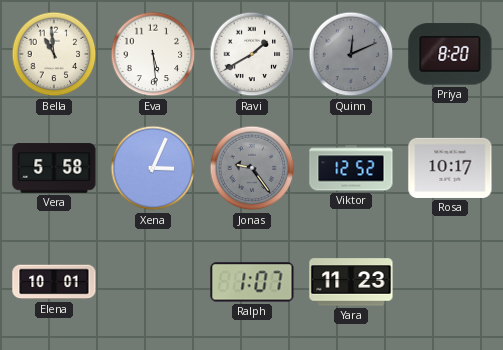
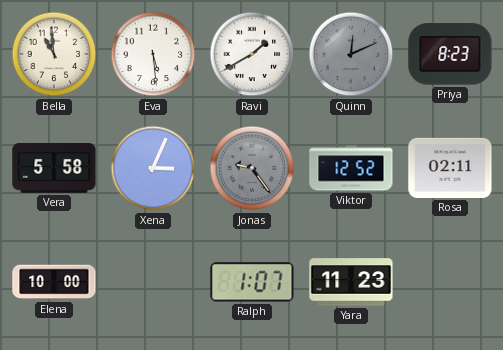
Priya: 8:20 -> 8:23
Rosa: 10:17 -> 02:11
Elena: 10:01 -> 10:00
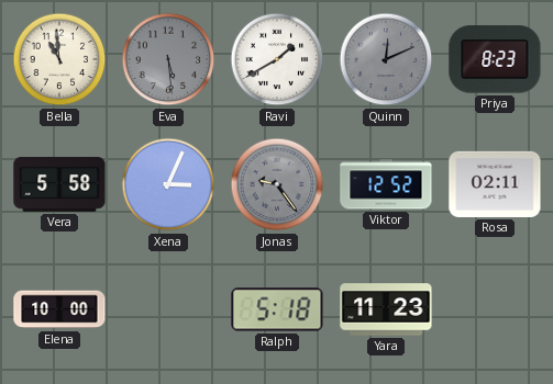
Eva dial: white -> grey
Ralph: 1:07 -> 5:18
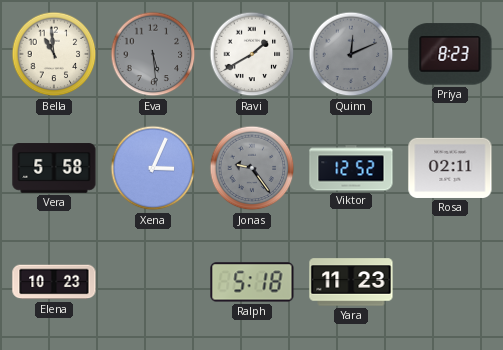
Elena: 10:00 -> 10:23
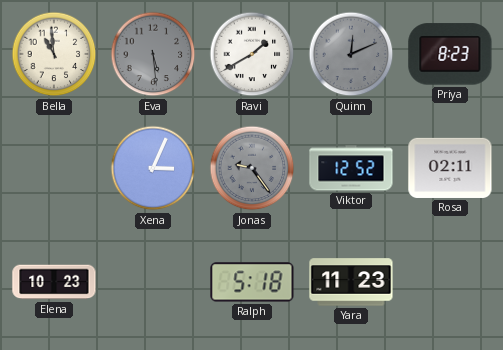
Vera: 5:58 -> none
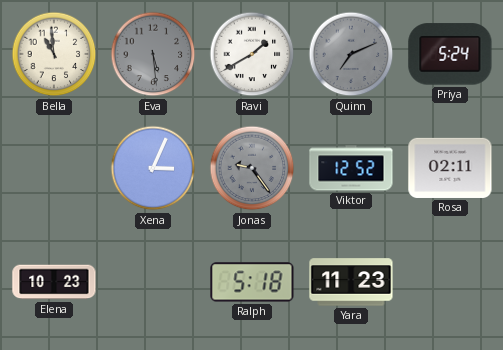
Quinn: 12:11 -> 7:11
Priya: 8:23 -> 5:24
